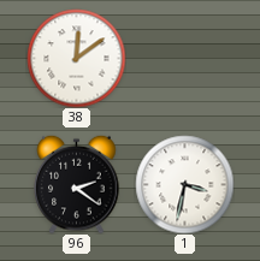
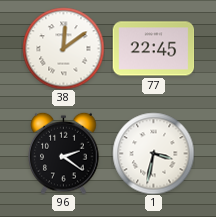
77: none -> 22:45
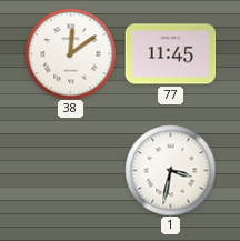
77: 22:45 -> 11:45
96: 2:21 -> none
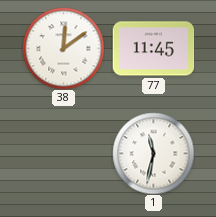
1: 3:32 -> 11:32
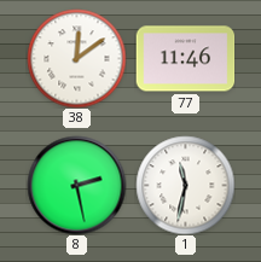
77: 11:45 -> 11:46
8: none -> 2:28
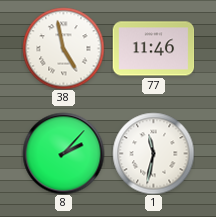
38: 12:09 -> 4:58
8: 2:28 -> 2:07
